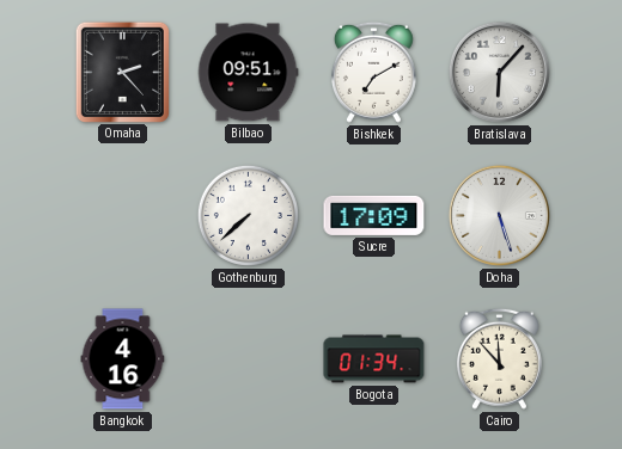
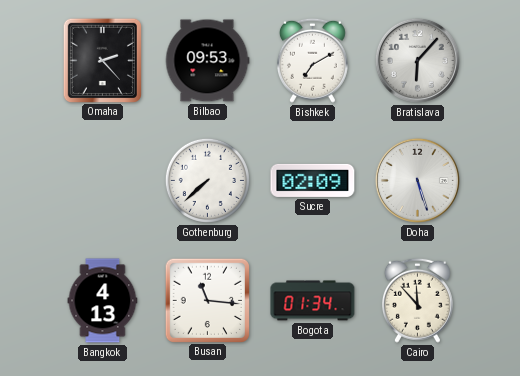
Bilbao: 09:51 -> 09:53
Sucre: 17:09 -> 02:09
Bangkok: 4:16 -> 4:13
Busan: none -> 11:16
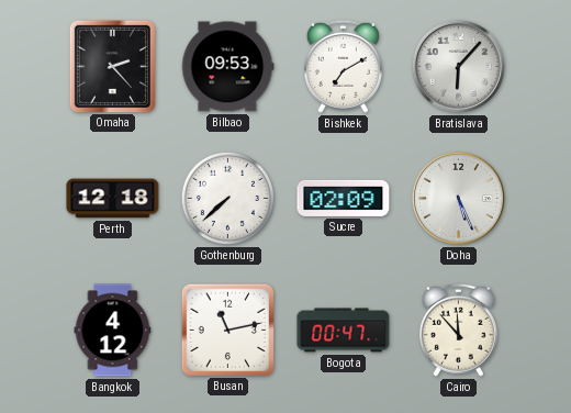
Perth: none -> 12:18
Doha: 5:27 -> 5:26
Bangkok: 4:13 -> 4:12
Busan: 11:16 -> 11:13
Bogota: 01:34 -> 00:47
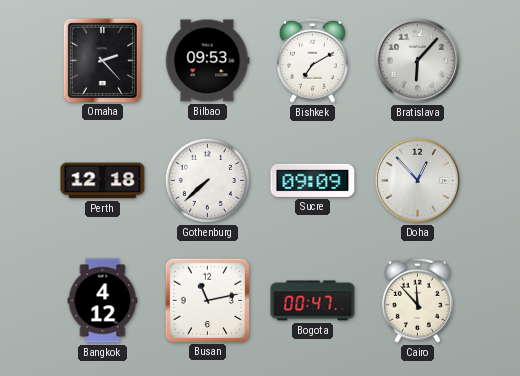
Sucre: 02:09 -> 09:09
Doha: 5:26 -> 12:53
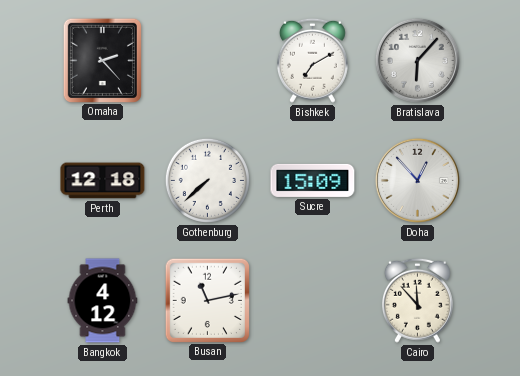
Bilbao: 09:53 -> none
Sucre: 09:09 -> 15:09
Bogota: 00:47 -> none
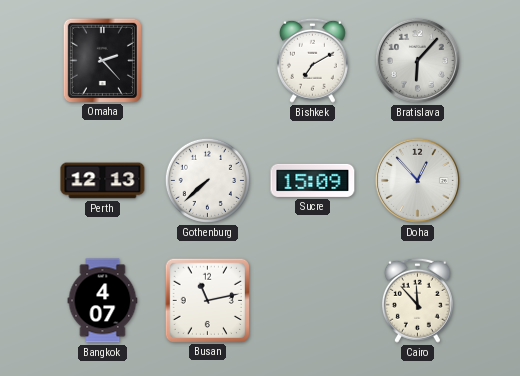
Perth: 12:18 -> 12:13
Bangkok: 4:12 -> 4:07
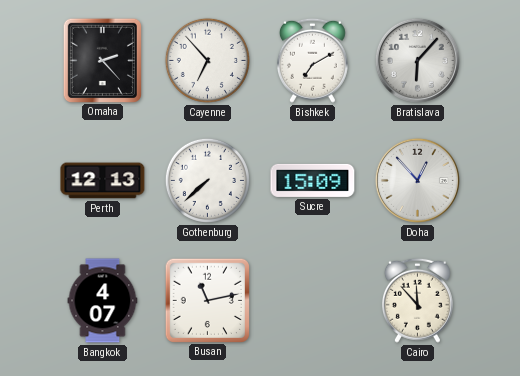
Cayenne: none -> 6:53
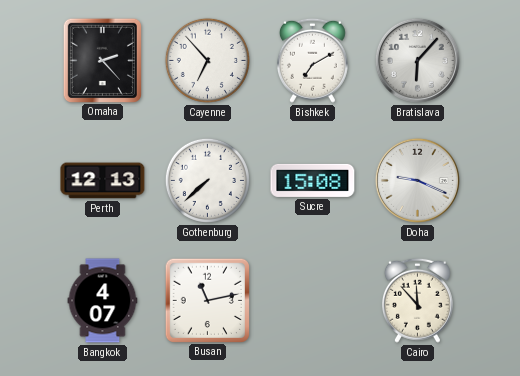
Sucre: 15:09 -> 15:08
Doha: 12:53 -> 9:19
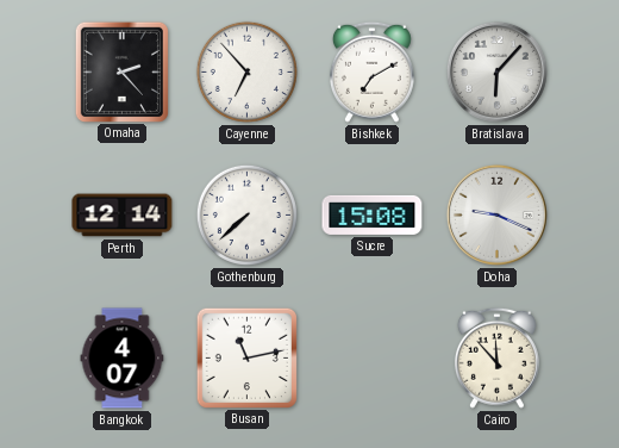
Perth: 12:13 -> 12:14
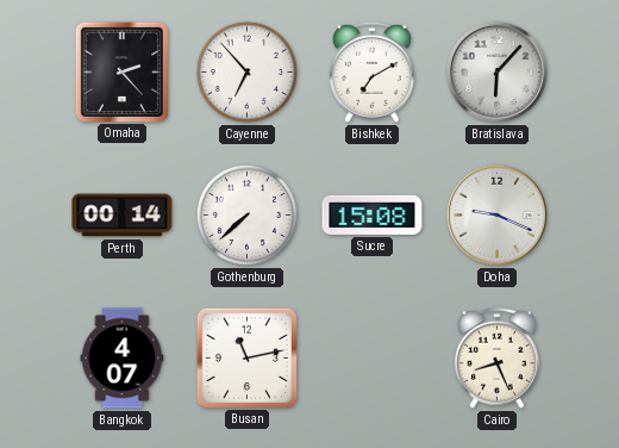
Perth: 12:14 -> 00:14
Cairo: 11:53 -> 8:26
